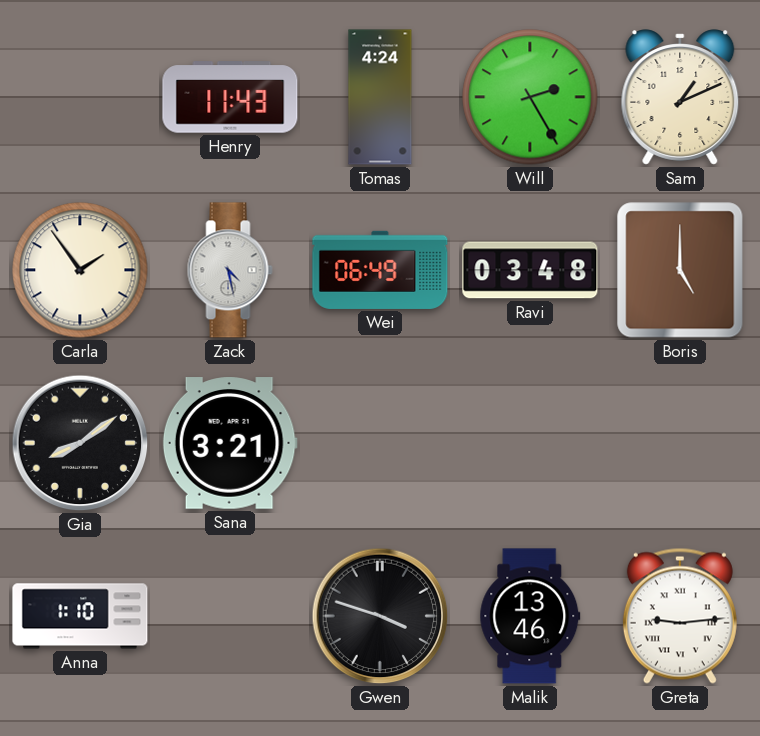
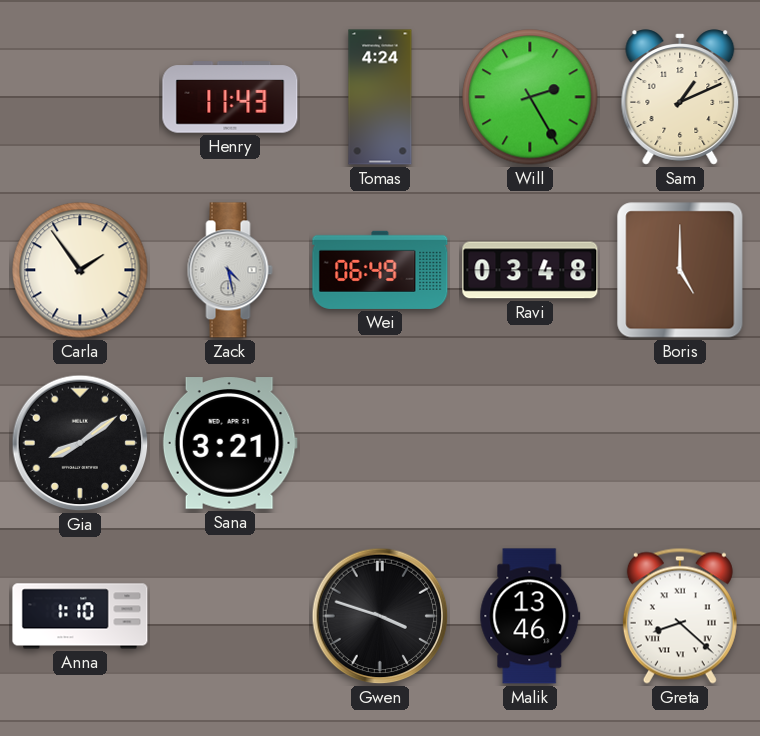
Greta: 9:14 -> 8:22
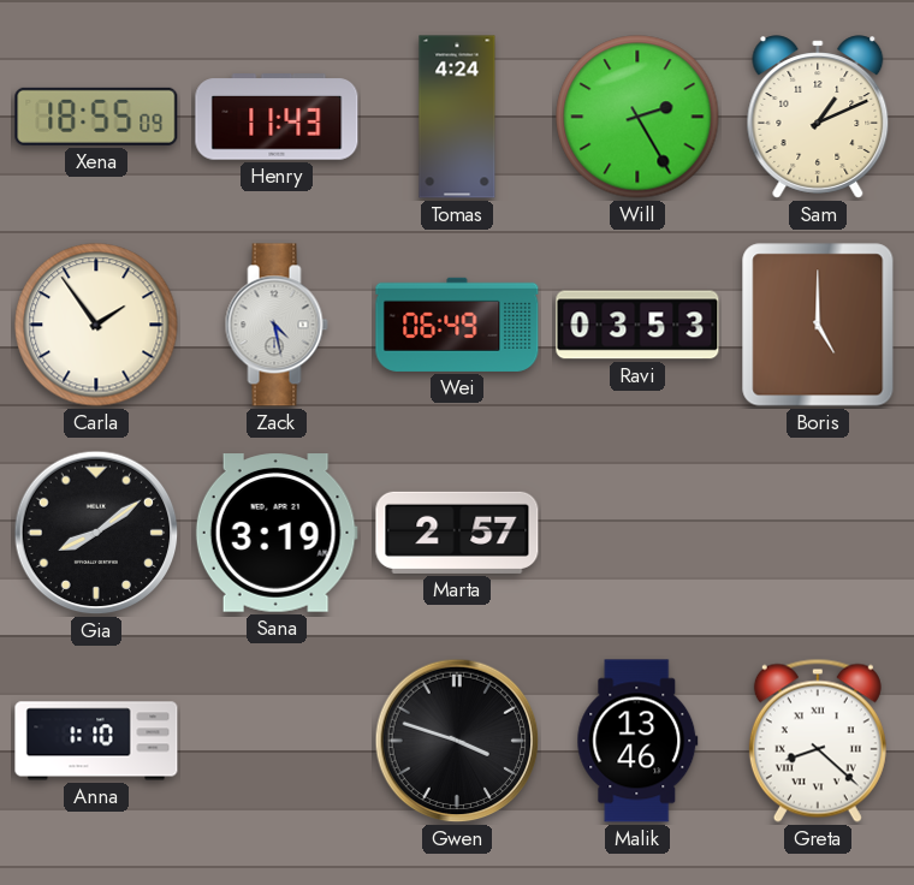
Xena: none -> 18:55
Ravi: 03:48 -> 03:53
Sana: 3:21 -> 3:19
Marta: none -> 2:57
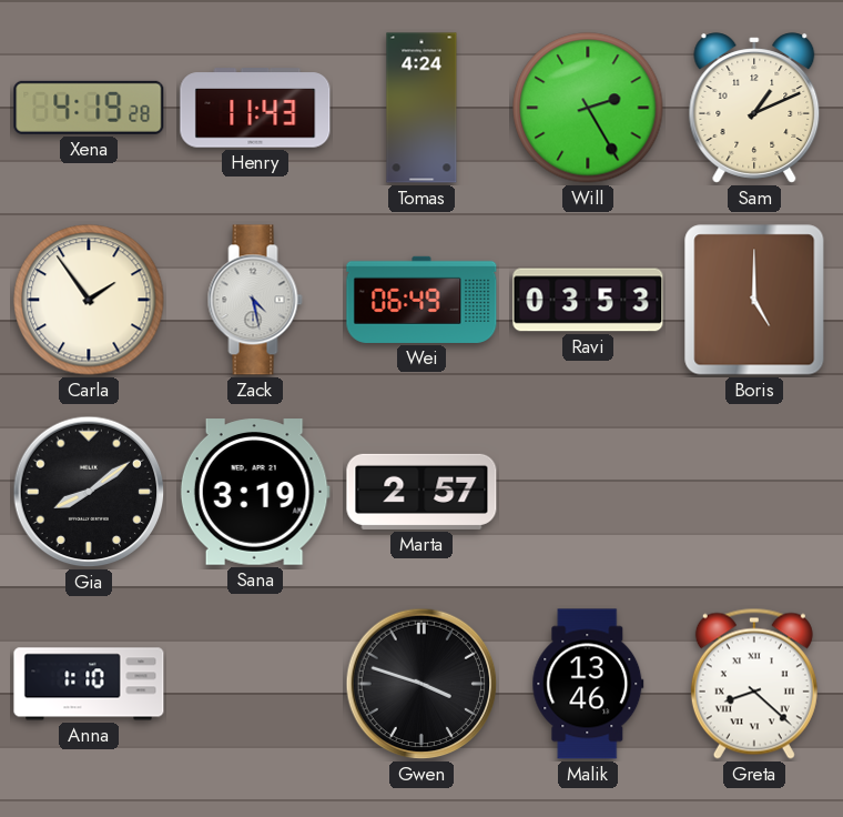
Xena: 18:55 -> 4:19
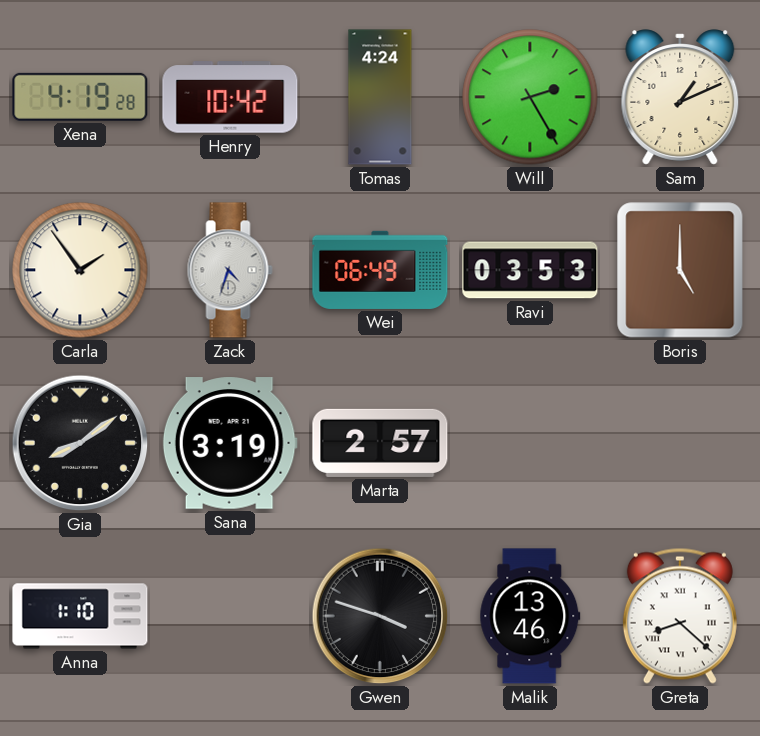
Henry: 11:43 -> 10:42
Zack: 4:28 -> 4:33
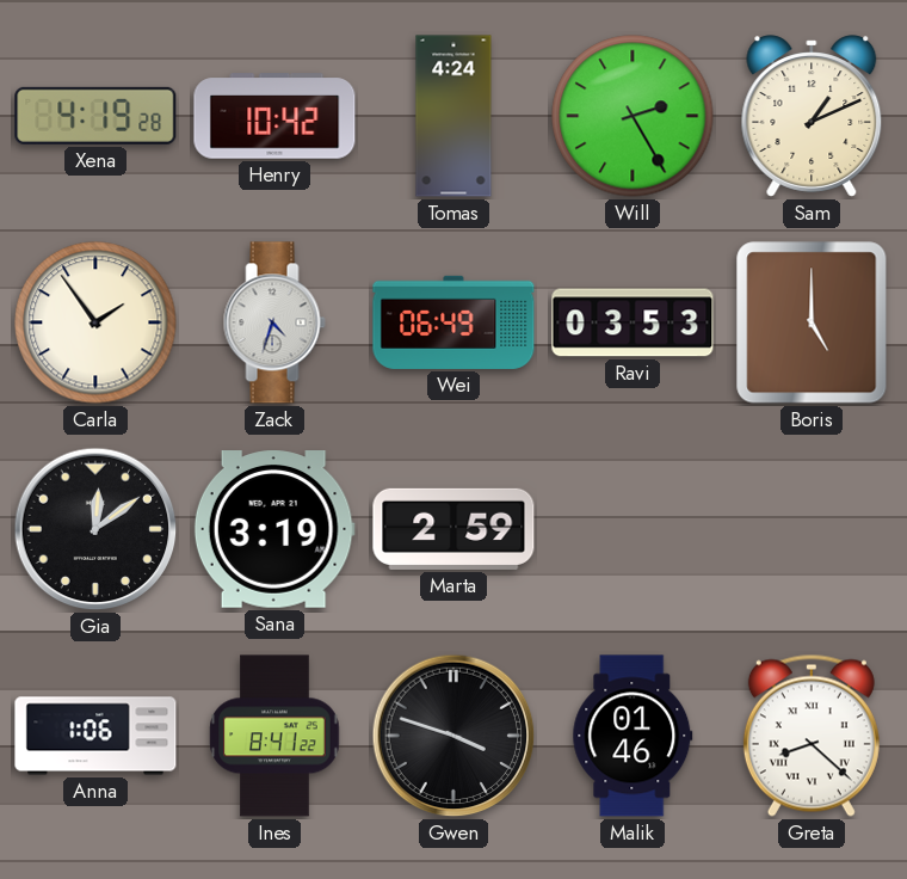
Gia: 8:09 -> 12:09
Marta: 2:57 -> 2:59
Anna: 1:10 -> 1:06
Ines: none -> 8:41
Malik: 13:46 -> 01:46
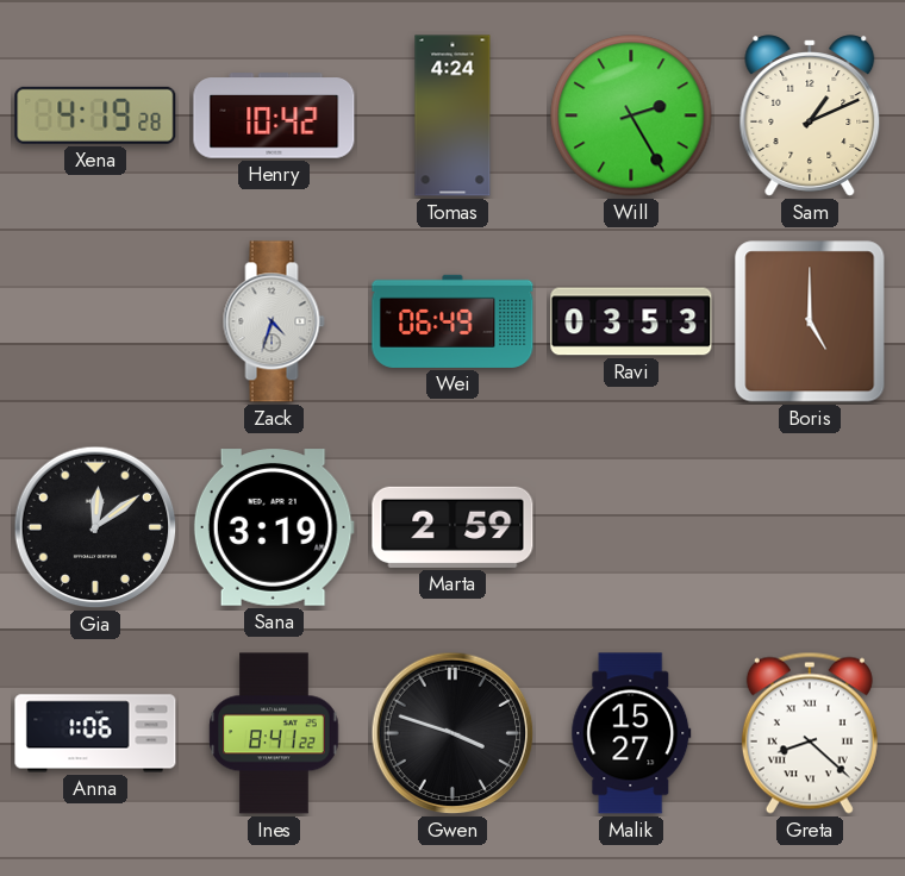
Carla: 1:54 -> none
Malik: 01:46 -> 15:27
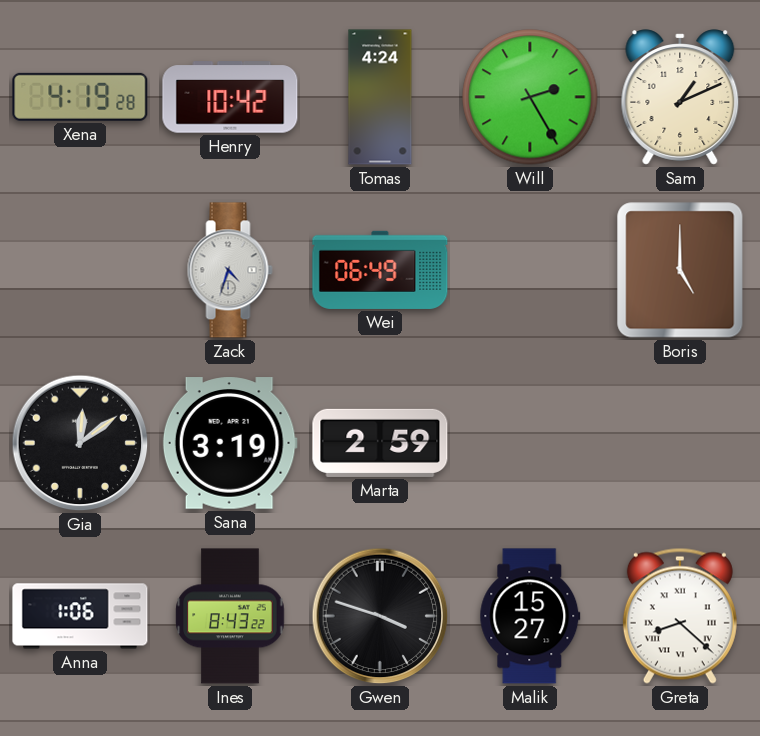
Ravi: 03:53 -> none
Ines: 8:41 -> 8:43
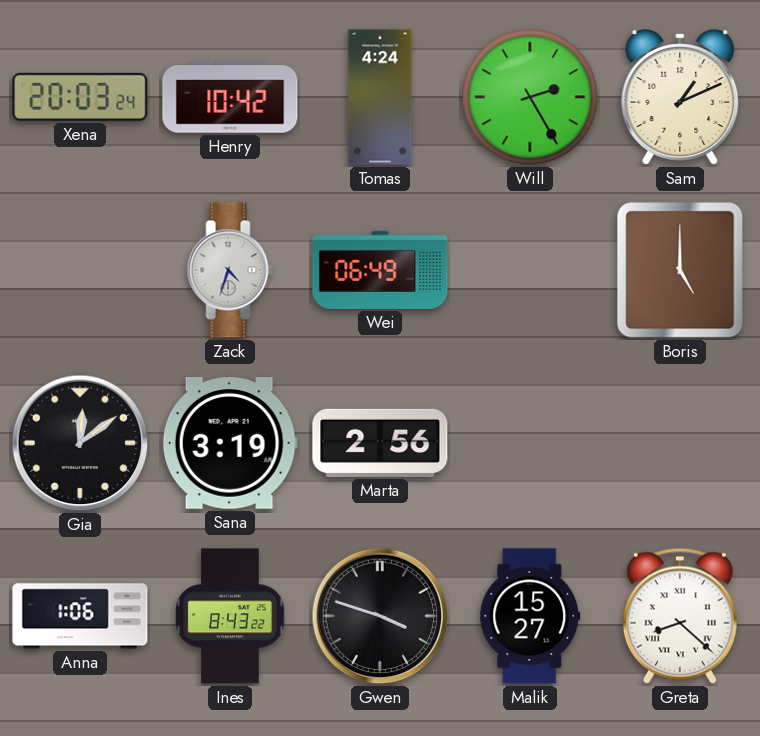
Xena: 4:19 -> 20:03
Marta: 2:59 -> 2:56
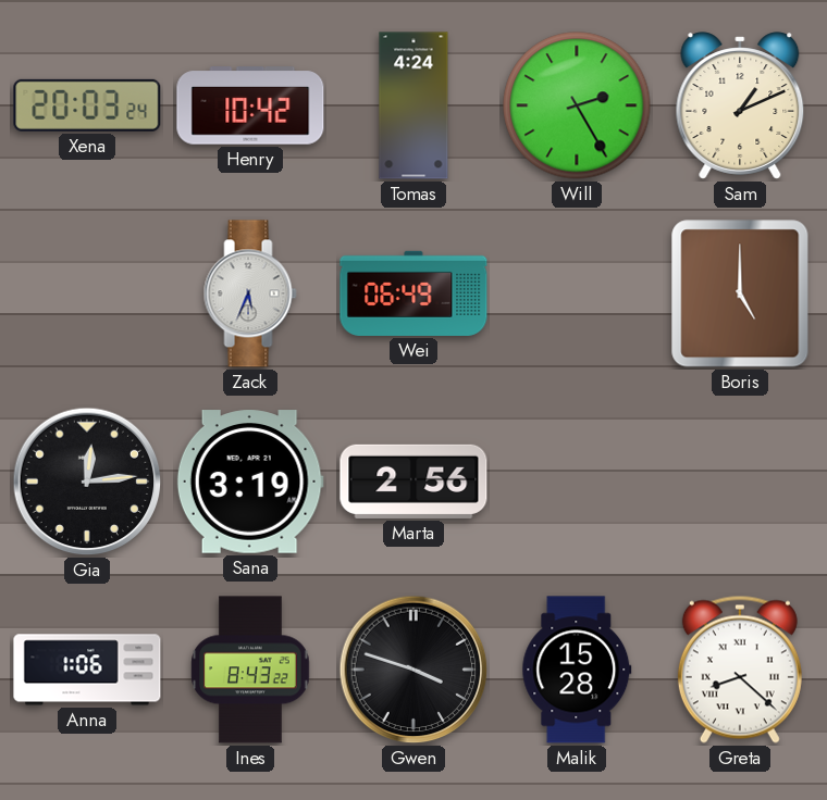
Zack: 4:33 -> 5:34
Gia: 12:09 -> 12:14
Malik: 15:27 -> 15:28
